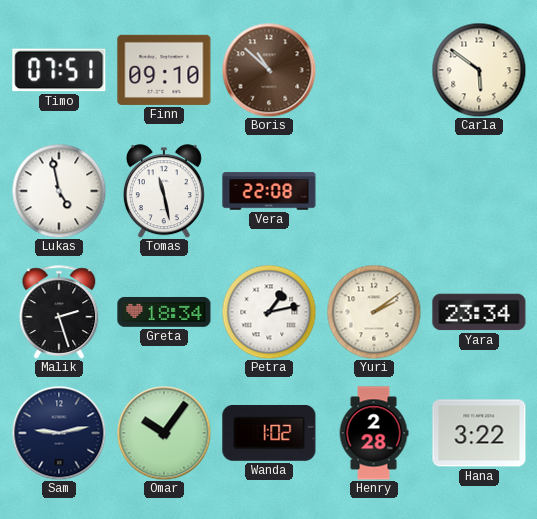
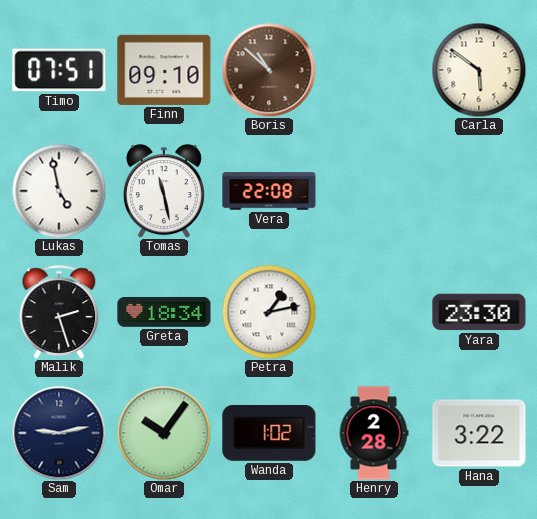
Yuri: 2:09 -> none
Yara: 23:34 -> 23:30
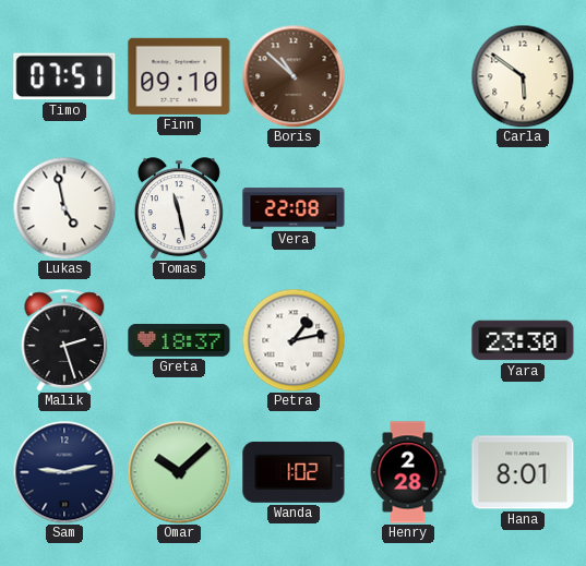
Greta: 18:34 -> 18:37
Omar: 10:06 -> 10:08
Hana: 3:22 -> 8:01
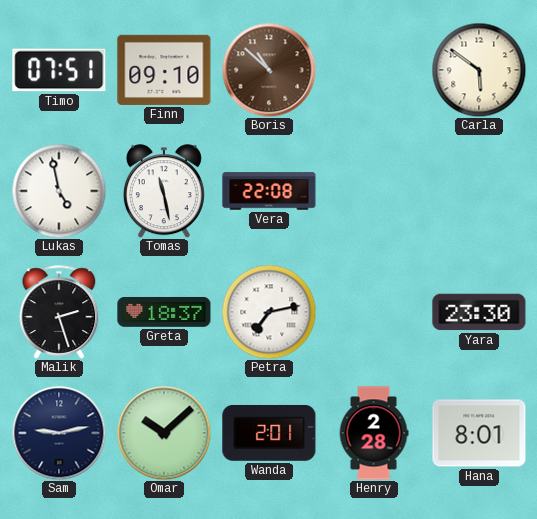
Petra: 1:13 -> 7:13
Wanda: 1:02 -> 2:01
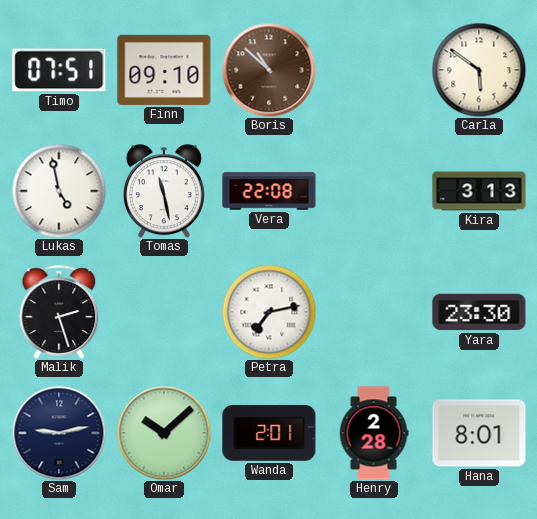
Kira: none -> 3:13
Greta: 18:37 -> none
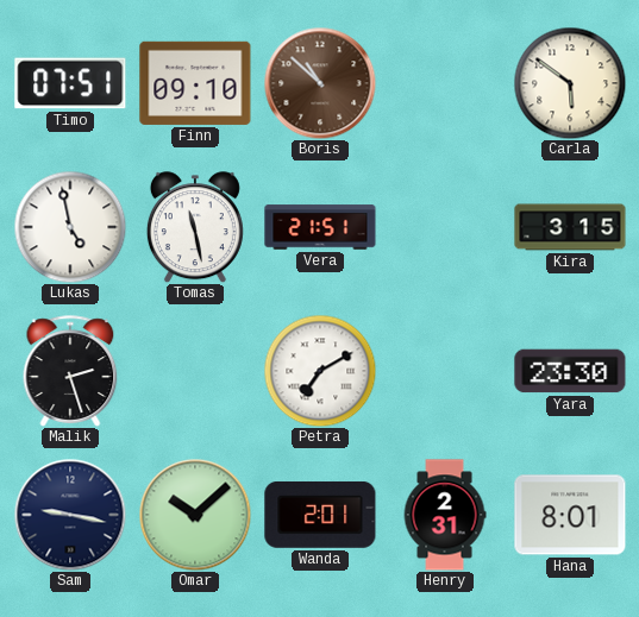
Vera: 22:08 -> 21:51
Kira: 3:13 -> 3:15
Petra: 7:13 -> 7:10
Sam: 9:13 -> 9:17
Henry: 2:28 -> 2:31
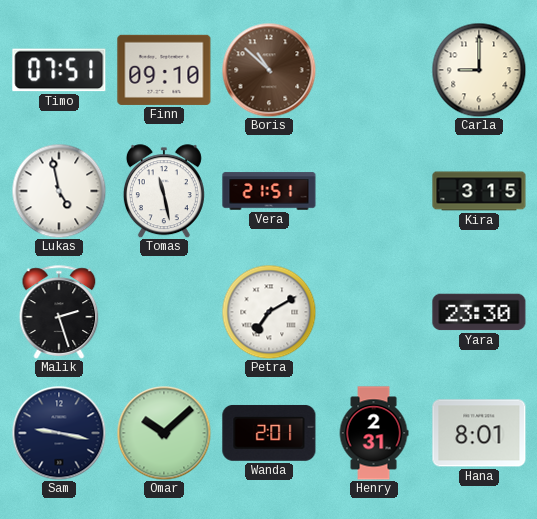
Carla: 5:51 -> 9:00
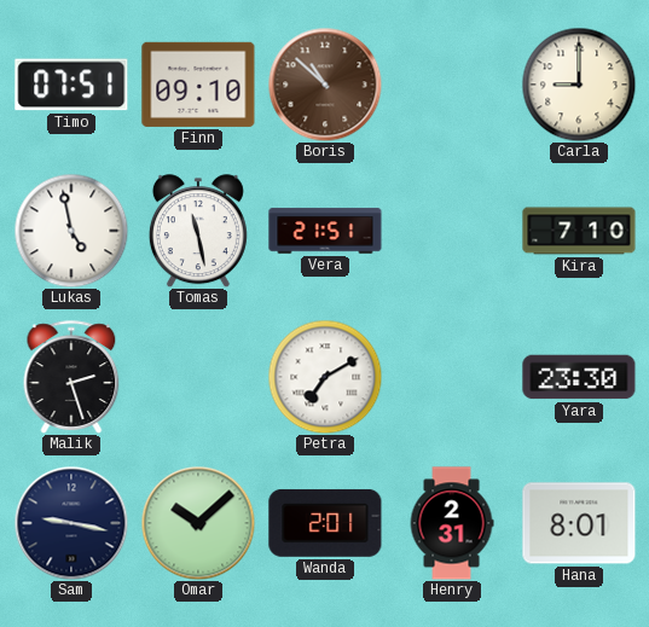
Kira: 3:15 -> 7:10
